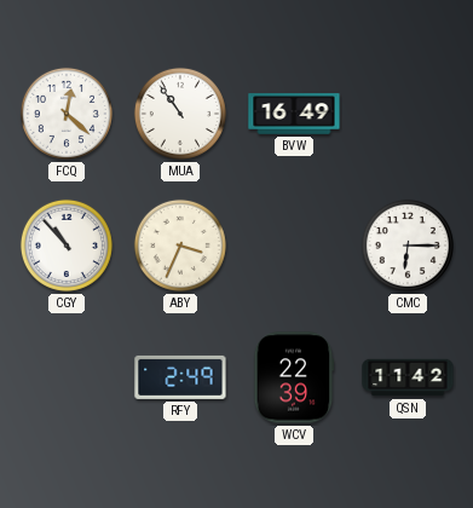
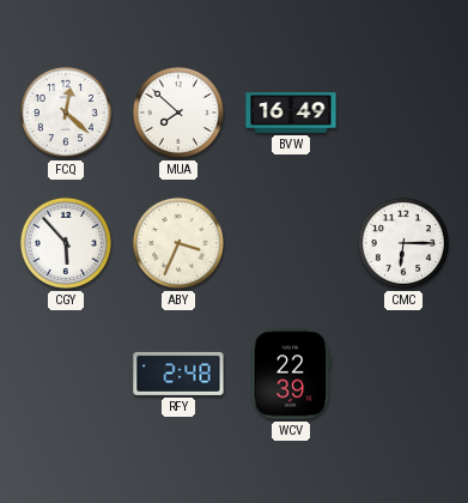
MUA: 10:54 -> 7:52
CGY: 10:53 -> 5:53
RFY: 2:49 -> 2:48
QSN: 11:42 -> none
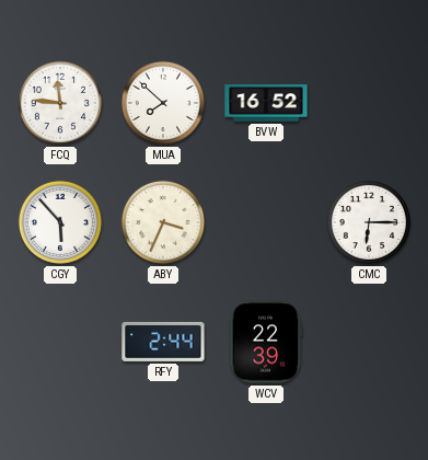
FCQ: 12:22 -> 11:46
BVW: 16:49 -> 16:52
RFY: 2:48 -> 2:44
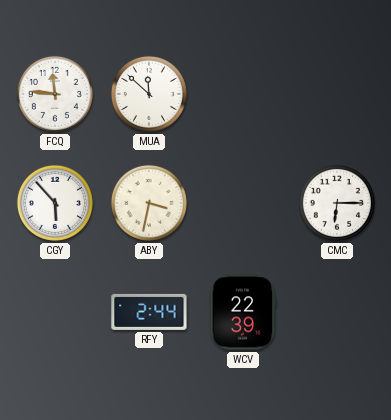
MUA: 7:52 -> 11:52
BVW: 16:52 -> none
ABY: 3:34 -> 3:32
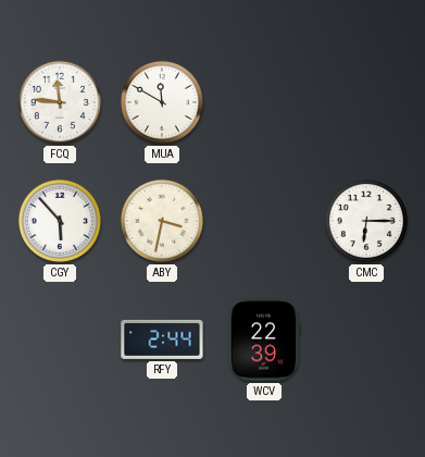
MUA: 11:52 -> 11:50
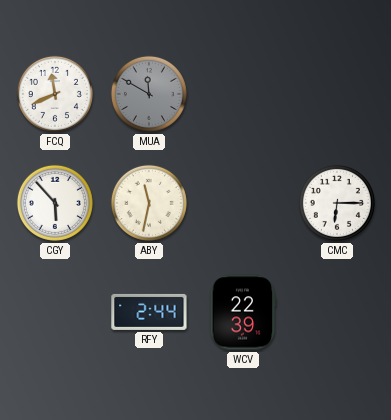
FCQ: 11:46 -> 11:41
MUA dial: white -> grey
ABY: 3:32 -> 11:32
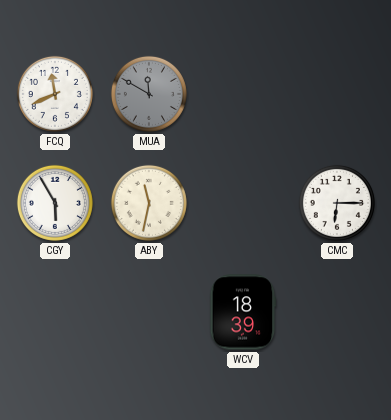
CGY: 5:53 -> 5:55
RFY: 2:44 -> none
WCV: 22:39 -> 18:39
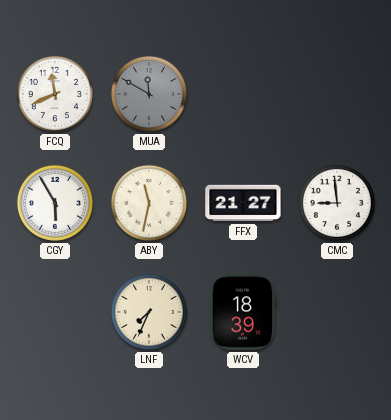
FFX: none -> 21:27
CMC: 6:15 -> 8:59
LNF: none -> 7:34
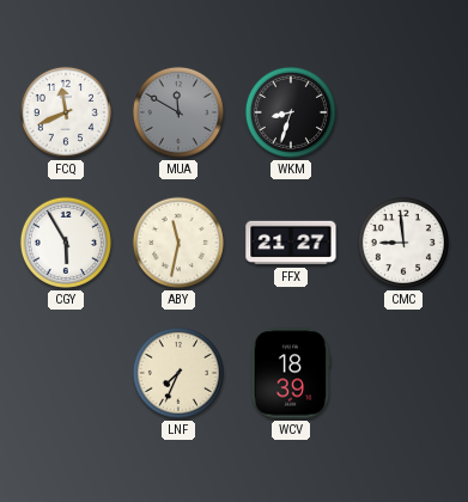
WKM: none -> 8:33
